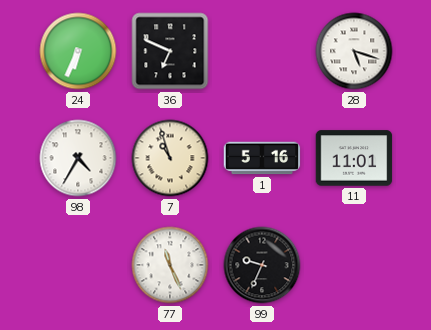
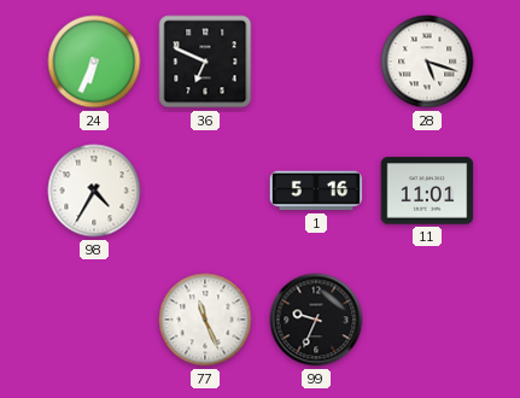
7: 10:57 -> none
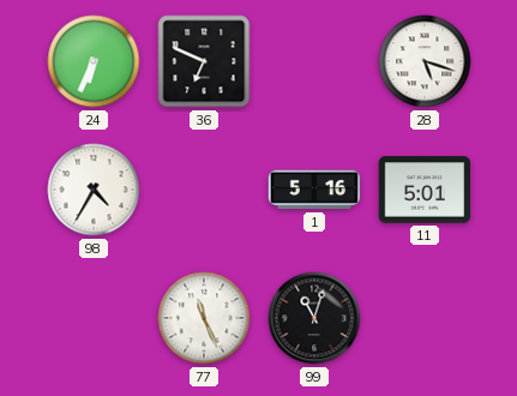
11: 11:01 -> 5:01
99: 9:34 -> 11:03
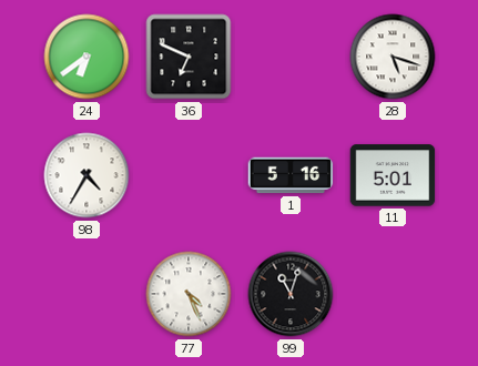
24: 6:34 -> 6:39
77: 11:26 -> 4:26
